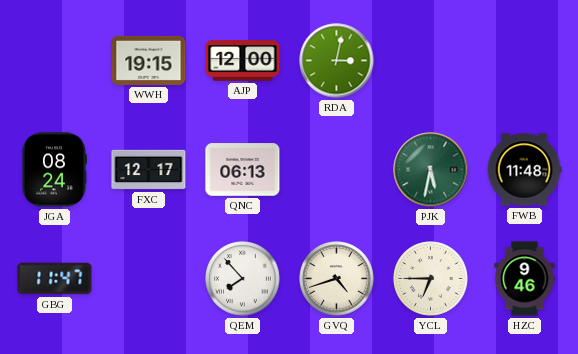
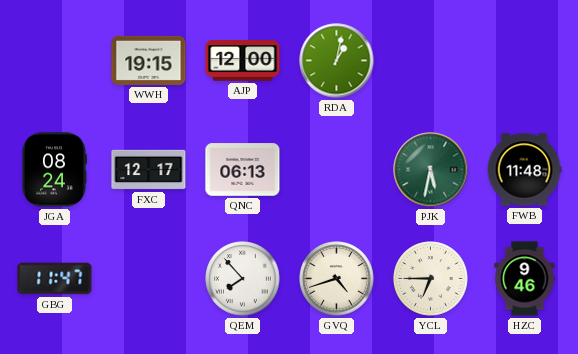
RDA: 3:02 -> 1:02
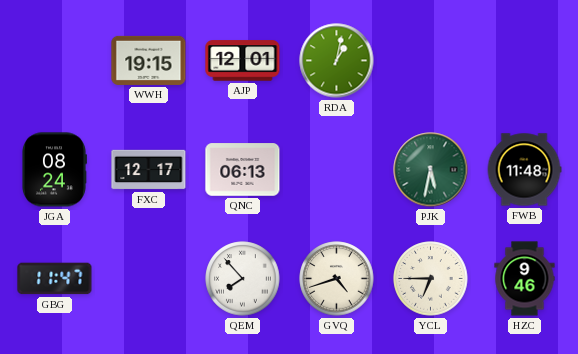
AJP: 12:00 -> 12:01
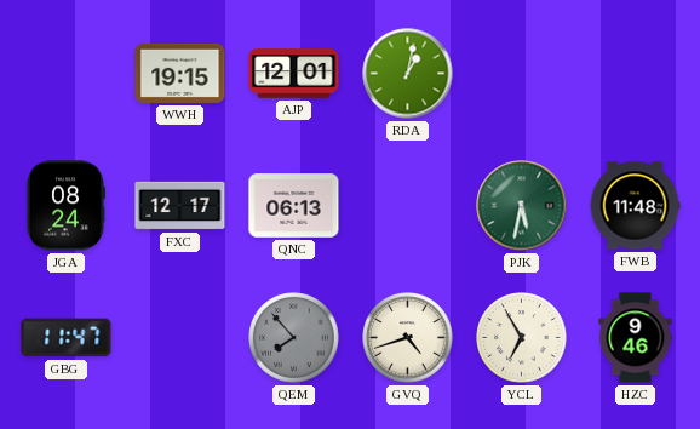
QEM dial: white -> grey
YCL: 6:45 -> 6:55
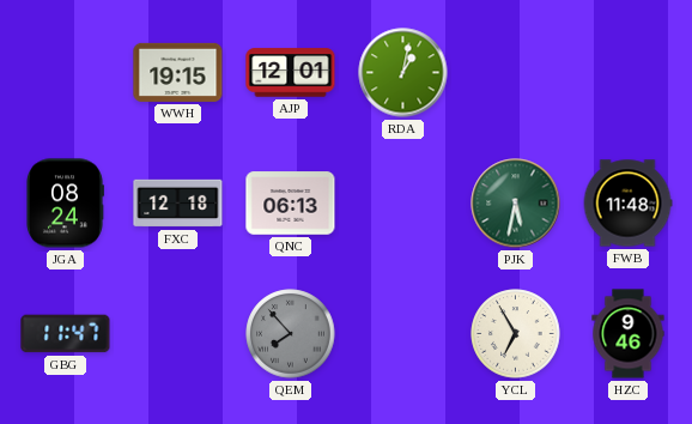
FXC: 12:17 -> 12:18
GVQ: 4:42 -> none
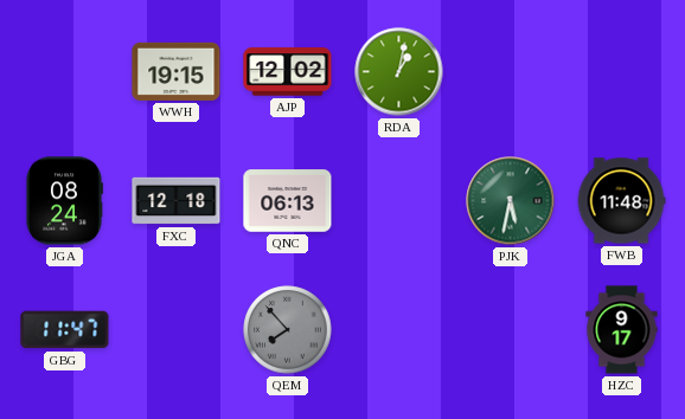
AJP: 12:01 -> 12:02
YCL: 6:55 -> none
HZC: 9:46 -> 9:17
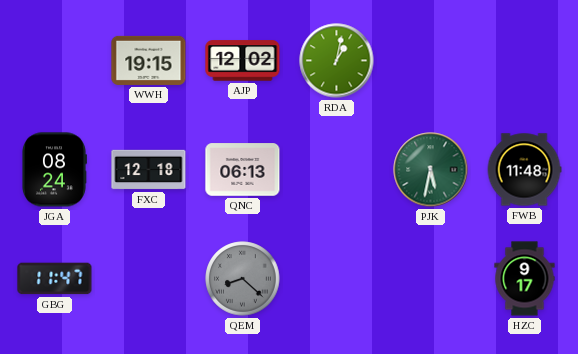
QEM: 7:53 -> 8:22
